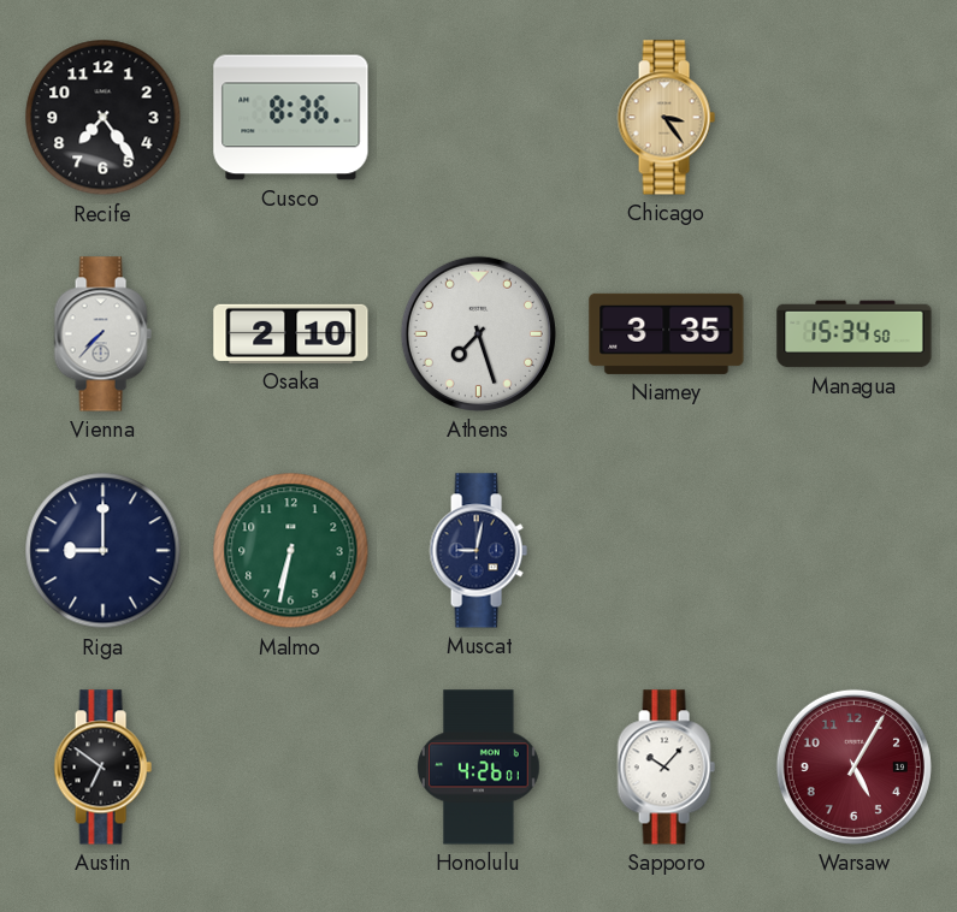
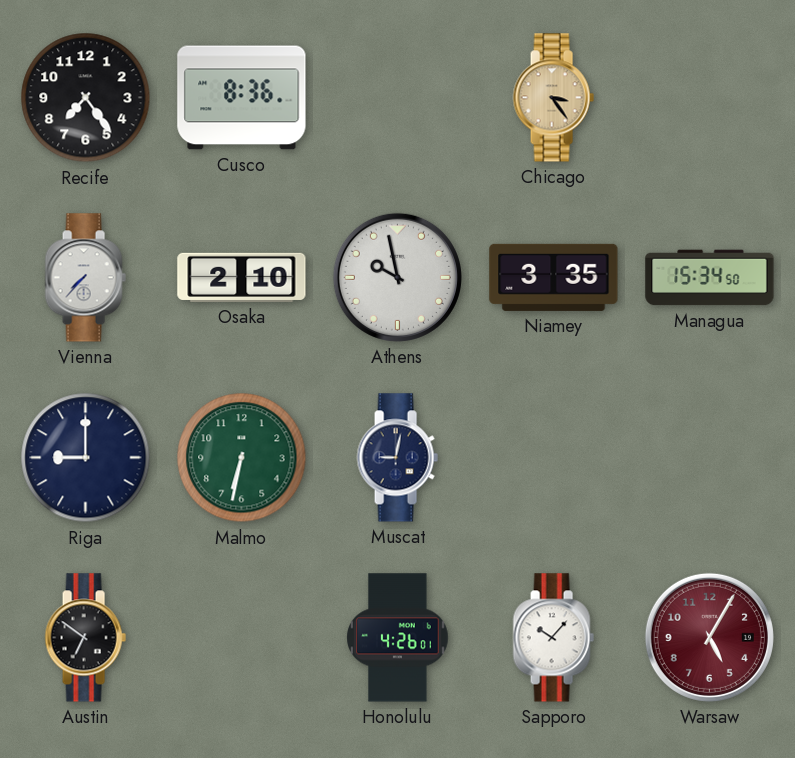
Athens: 7:27 -> 9:58
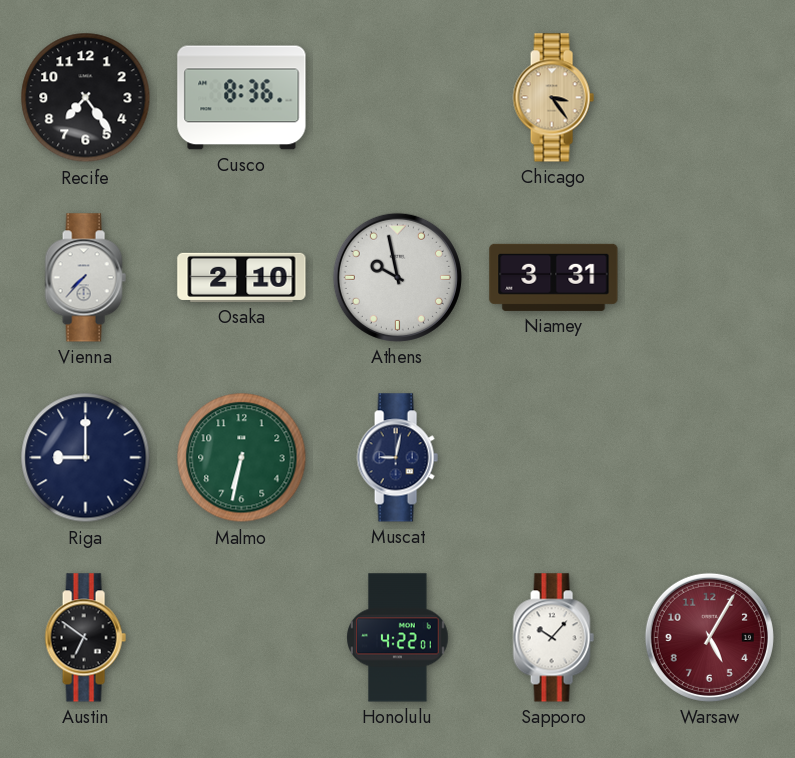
Niamey: 3:35 -> 3:31
Managua: 15:34 -> none
Honolulu: 4:26 -> 4:22
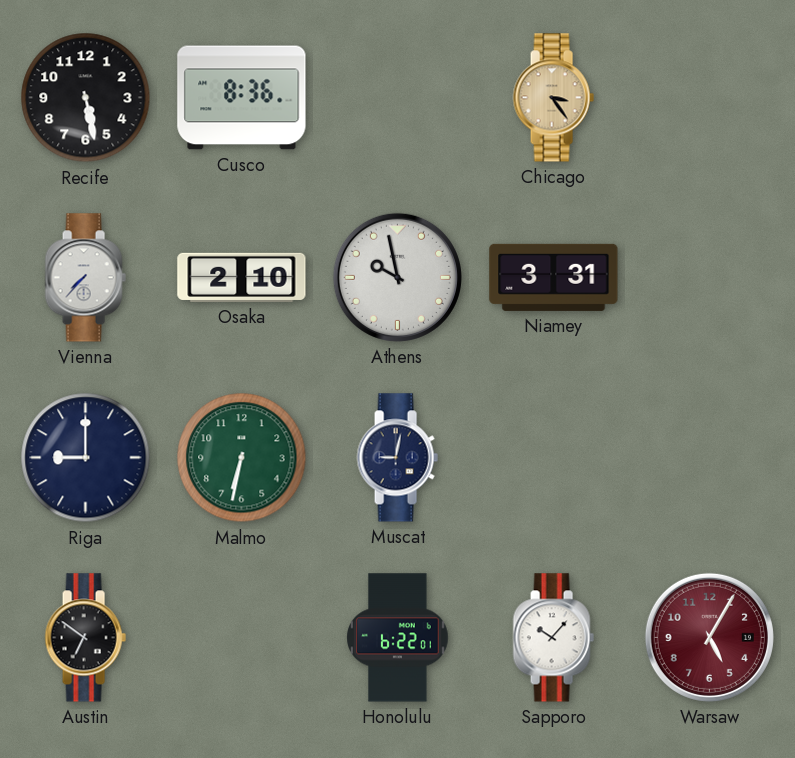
Recife: 7:24 -> 5:28
Honolulu: 4:22 -> 6:22
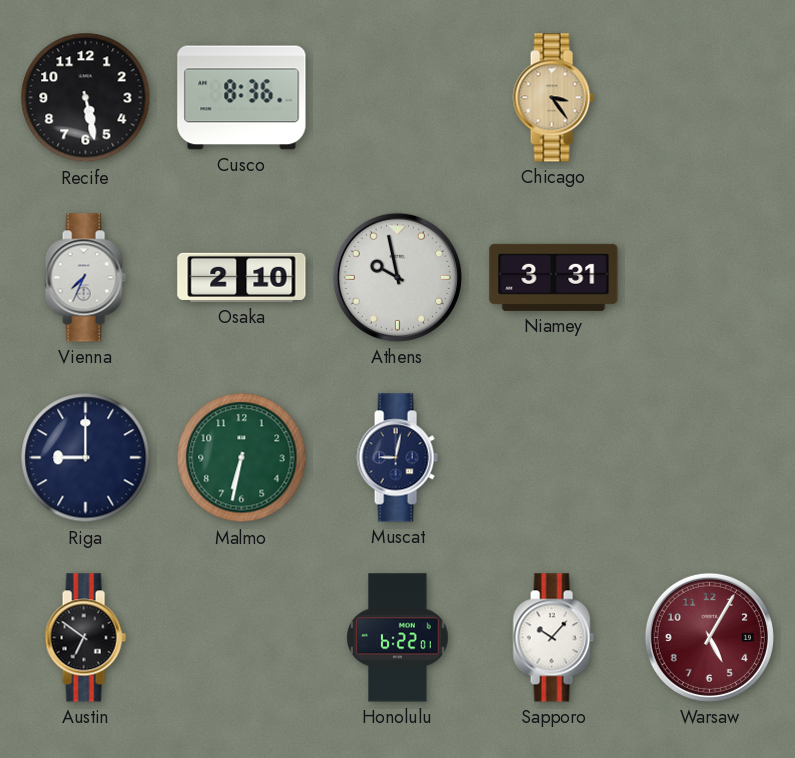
Vienna: 7:37 -> 7:34
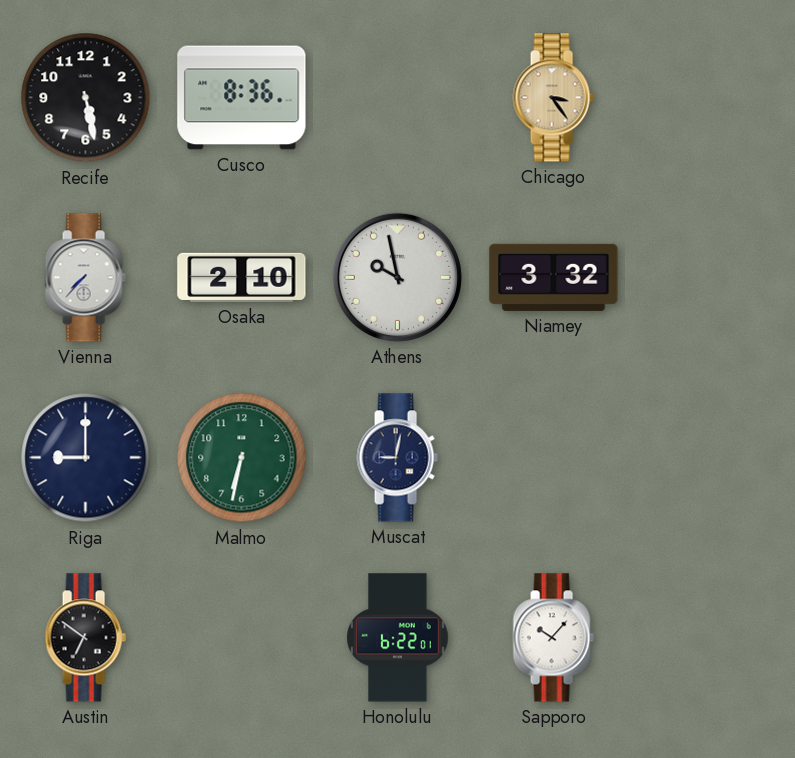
Vienna: 7:34 -> 7:37
Niamey: 3:31 -> 3:32
Warsaw: 5:05 -> none
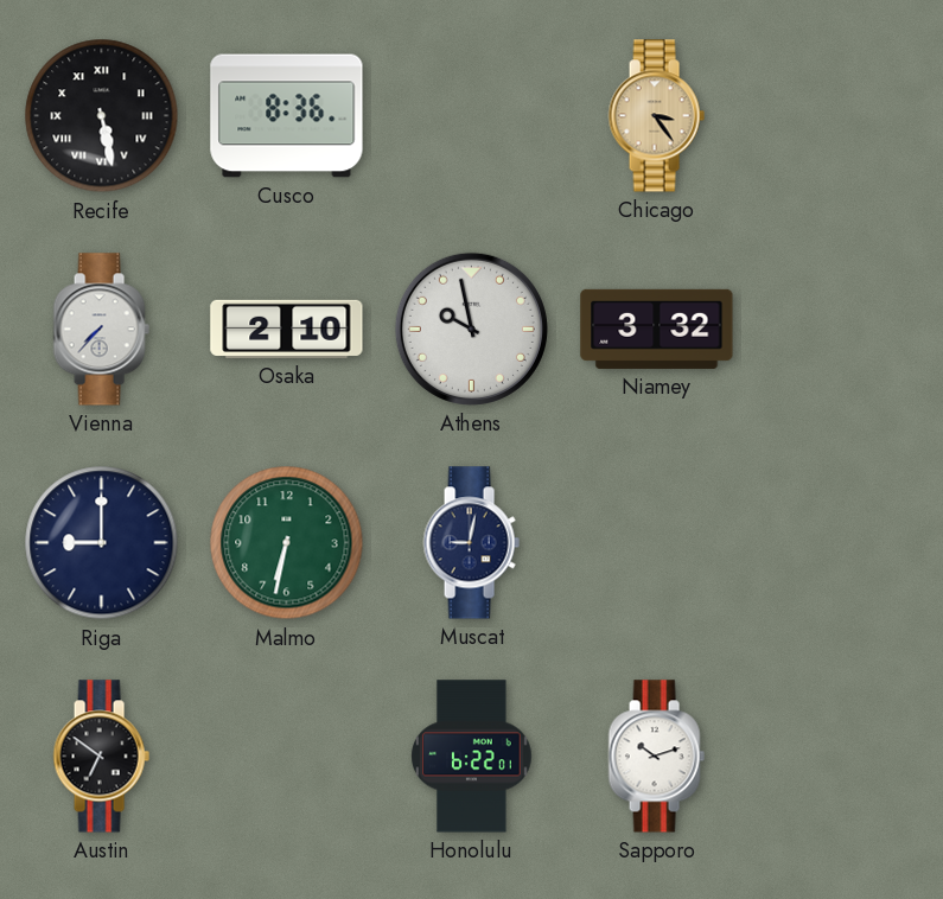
Recife numerals: Arabic -> Roman
Sapporo: 10:07 -> 10:12
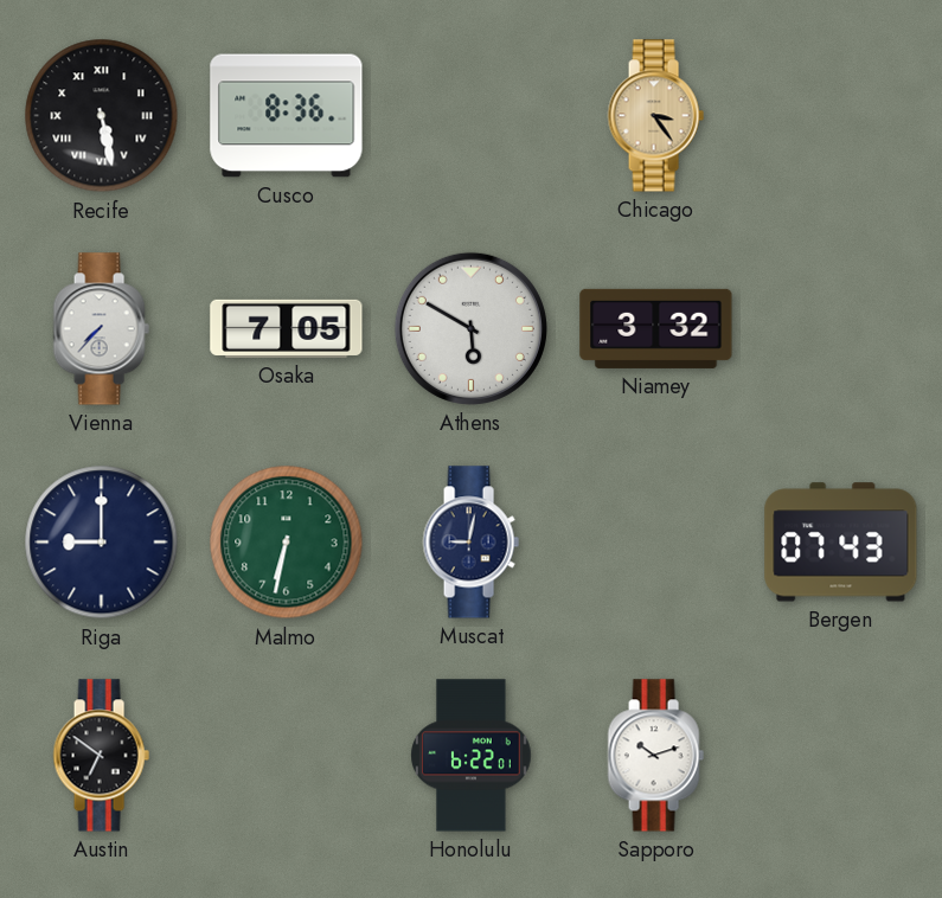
Osaka: 2:10 -> 7:05
Athens: 9:58 -> 5:50
Bergen: none -> 07:43
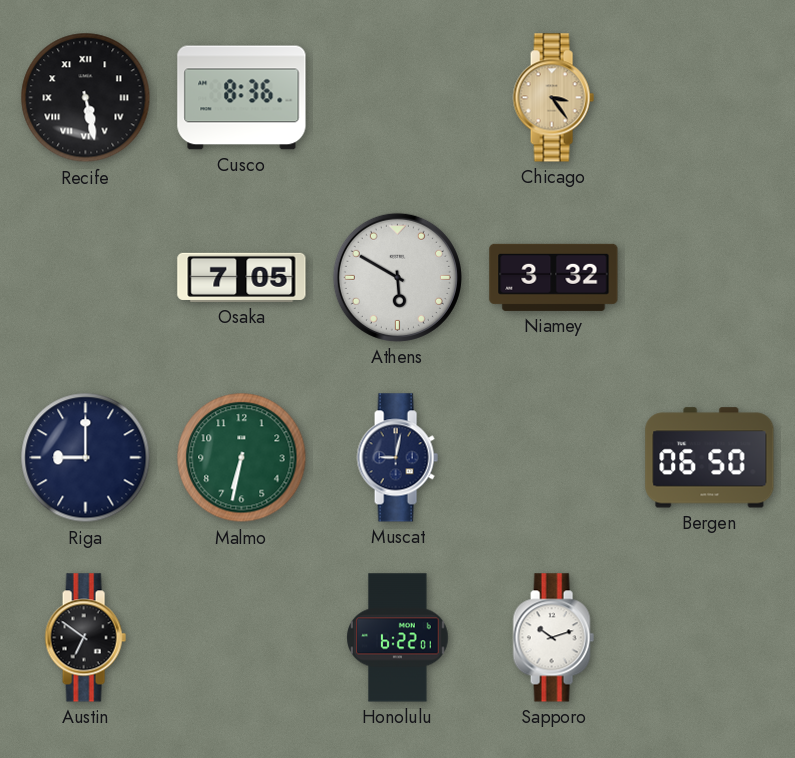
Vienna: 7:37 -> none
Bergen: 07:43 -> 06:50
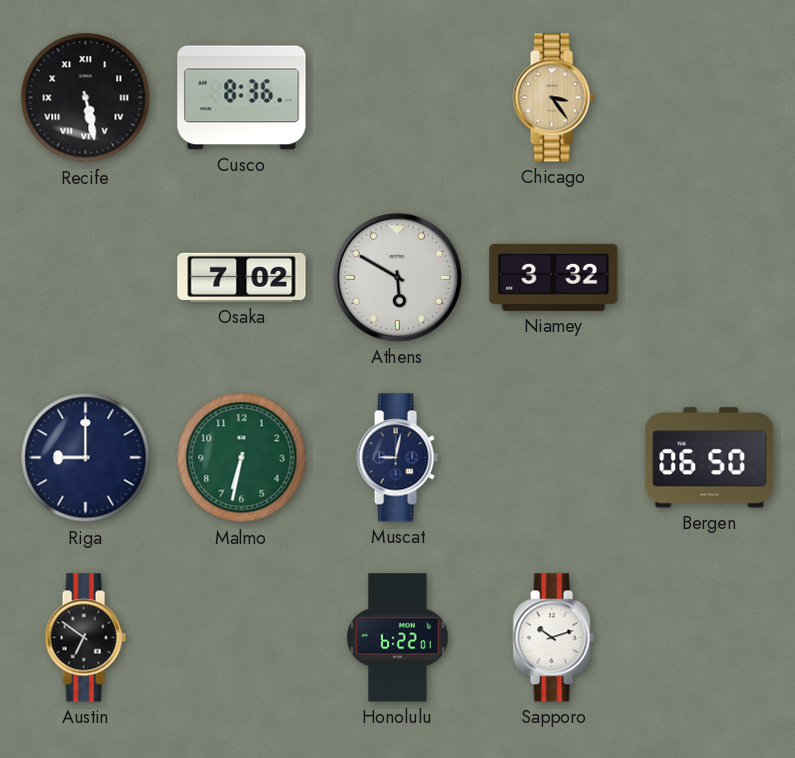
Osaka: 7:05 -> 7:02
